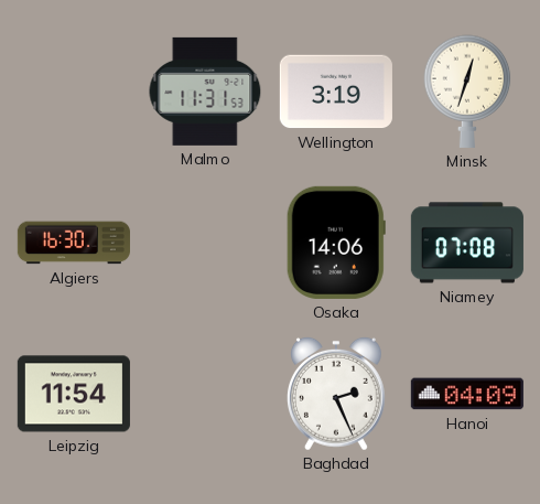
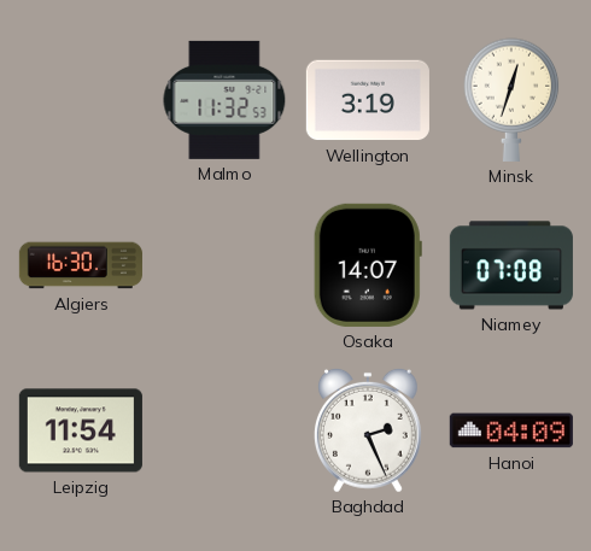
Malmo: 11:31 -> 11:32
Osaka: 14:06 -> 14:07
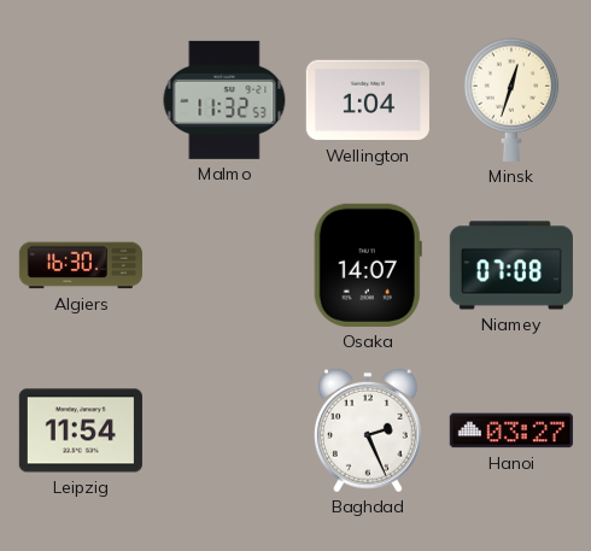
Wellington: 3:19 -> 1:04
Hanoi: 04:09 -> 03:27
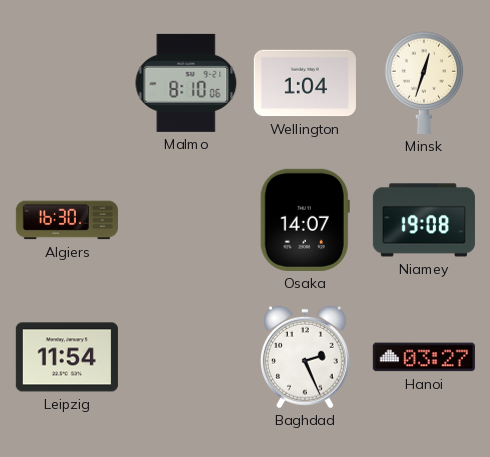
Malmo: 11:32 -> 8:10
Niamey: 07:08 -> 19:08
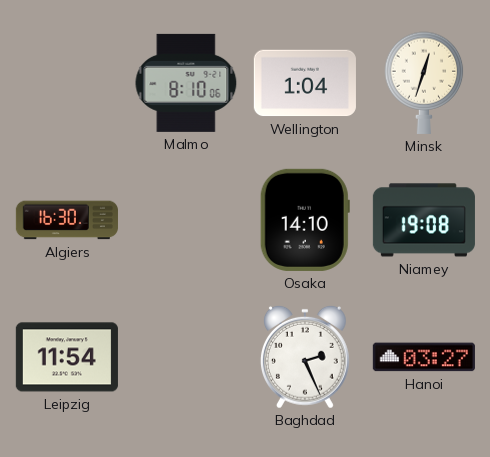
Osaka: 14:07 -> 14:10
